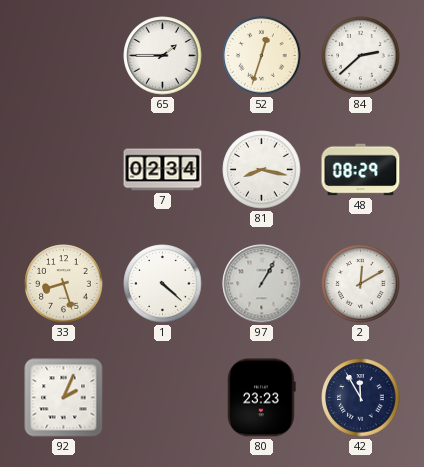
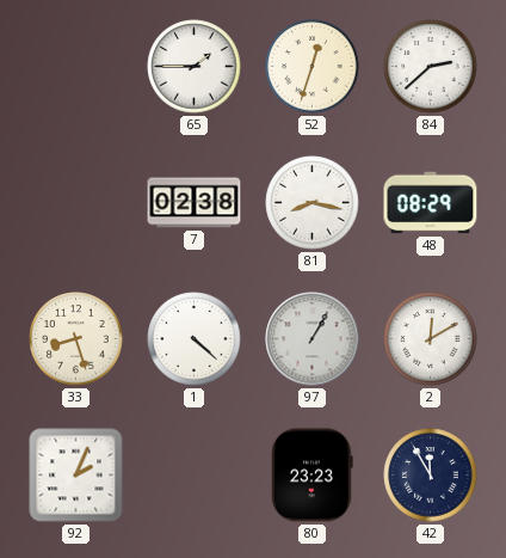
7: 02:34 -> 02:38
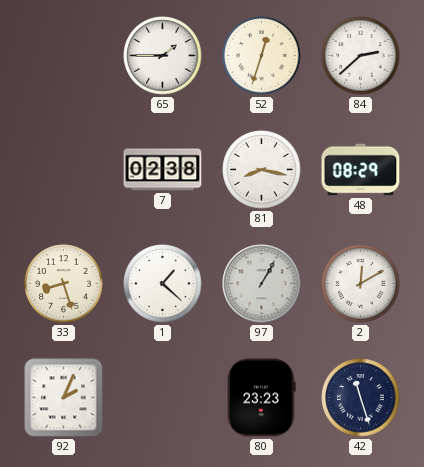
1: 4:22 -> 1:22
42: 11:55 -> 11:27
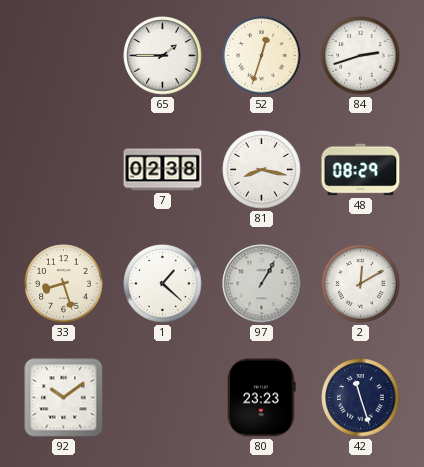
84: 2:38 -> 2:42
92: 2:04 -> 10:09
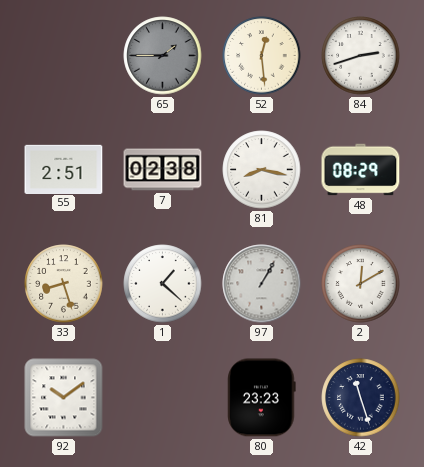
65 dial: white -> grey
52: 12:33 -> 12:29
55: none -> 2:51
